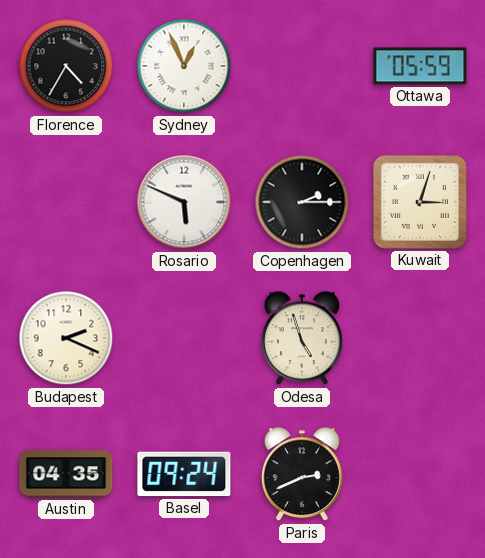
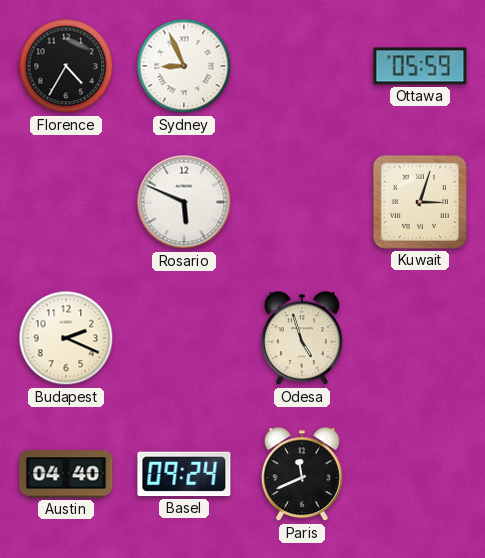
Sydney: 12:56 -> 8:56
Copenhagen: 2:15 -> none
Austin: 04:35 -> 04:40
Paris: 2:41 -> 11:41
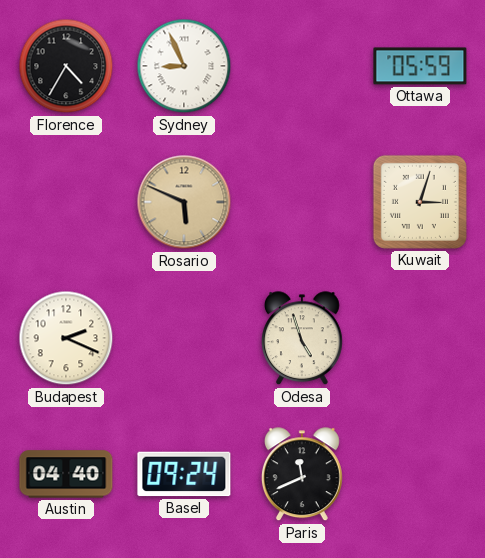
Rosario dial: white -> champagne
